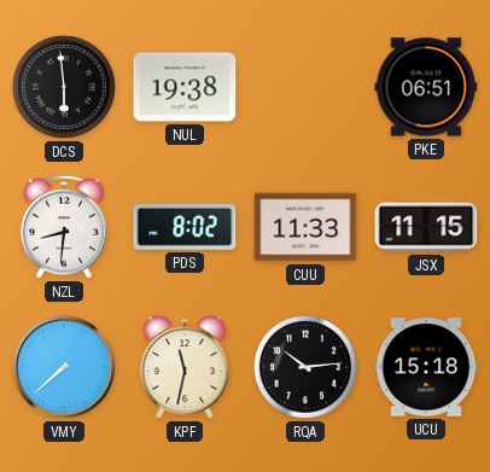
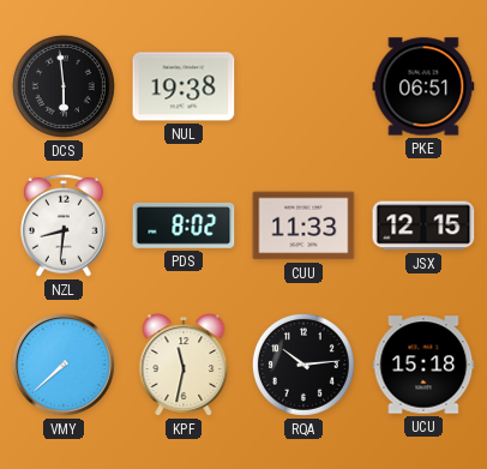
JSX: 11:15 -> 12:15
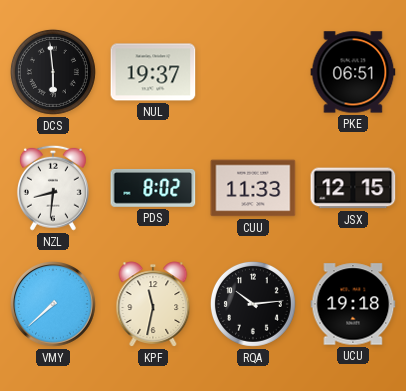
NUL: 19:38 -> 19:37
UCU: 15:18 -> 19:18
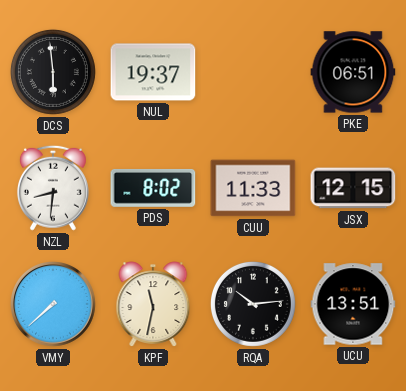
UCU: 19:18 -> 13:51
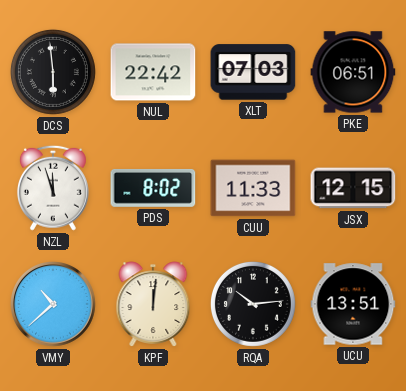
NUL: 19:37 -> 22:42
XLT: none -> 07:03
NZL: 8:31 -> 11:57
VMY: 7:38 -> 10:38
KPF: 11:32 -> 12:01
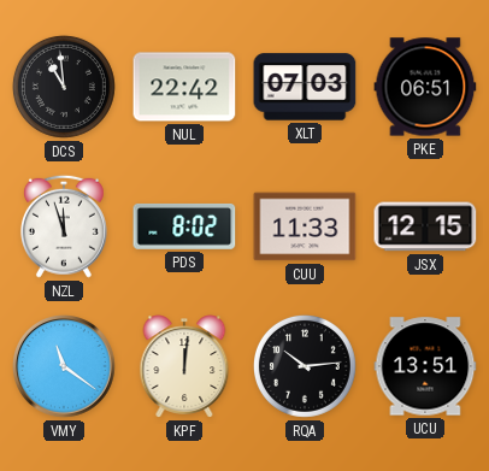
DCS: 5:59 -> 10:59
VMY: 10:38 -> 11:21
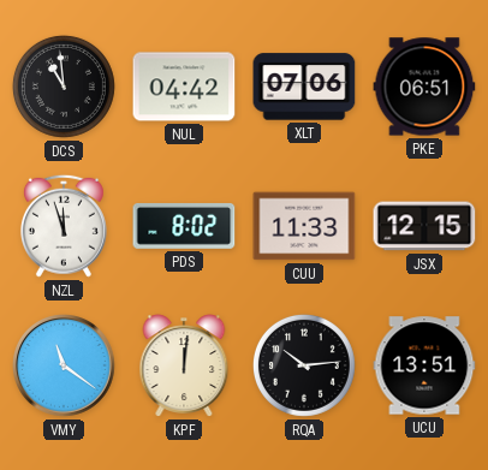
NUL: 22:42 -> 04:42
XLT: 07:03 -> 07:06
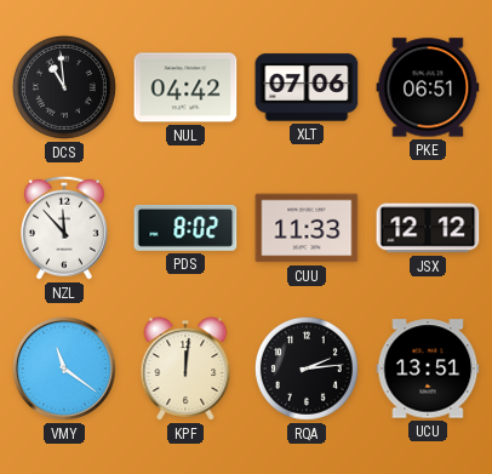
NZL: 11:57 -> 11:53
JSX: 12:15 -> 12:12
RQA: 10:14 -> 2:14
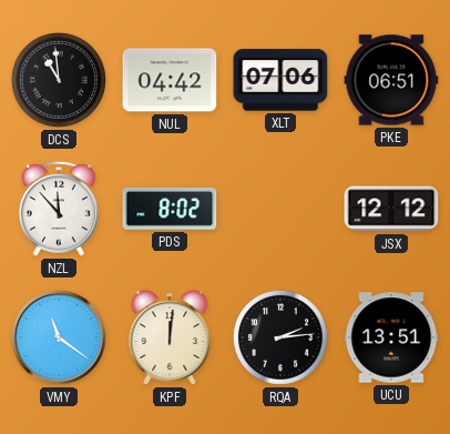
CUU: 11:33 -> none
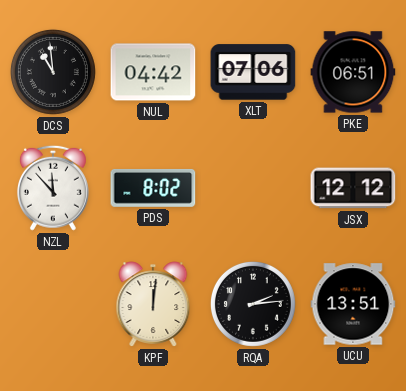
VMY: 11:21 -> none
